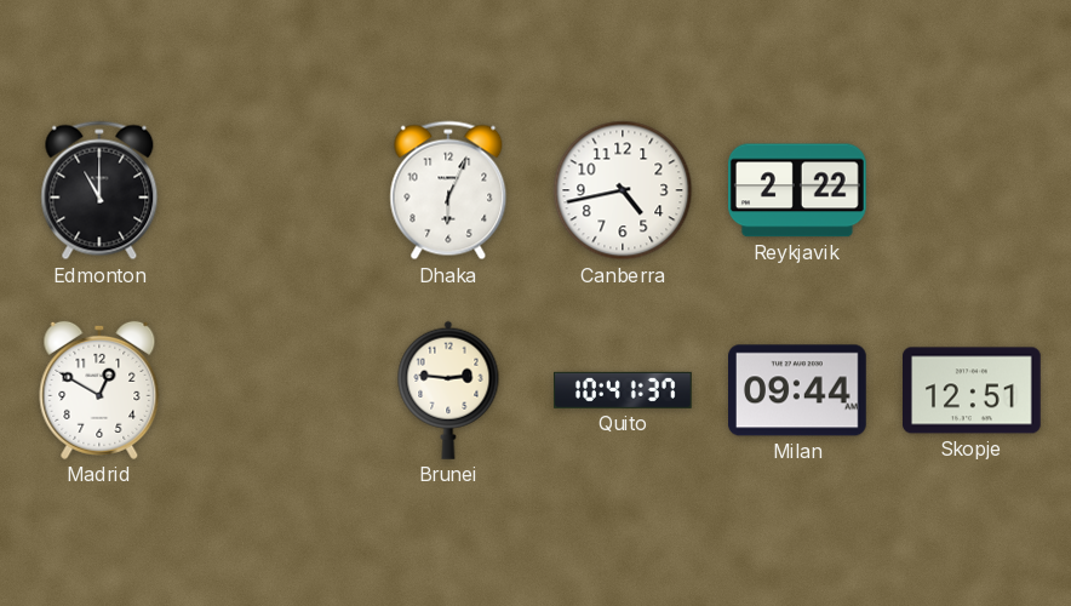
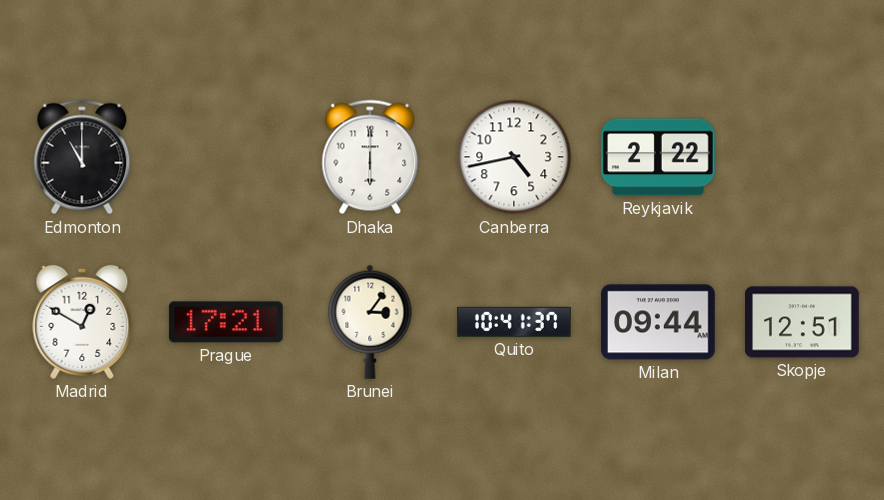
Dhaka: 6:04 -> 6:00
Prague: none -> 17:21
Brunei: 2:46 -> 3:06
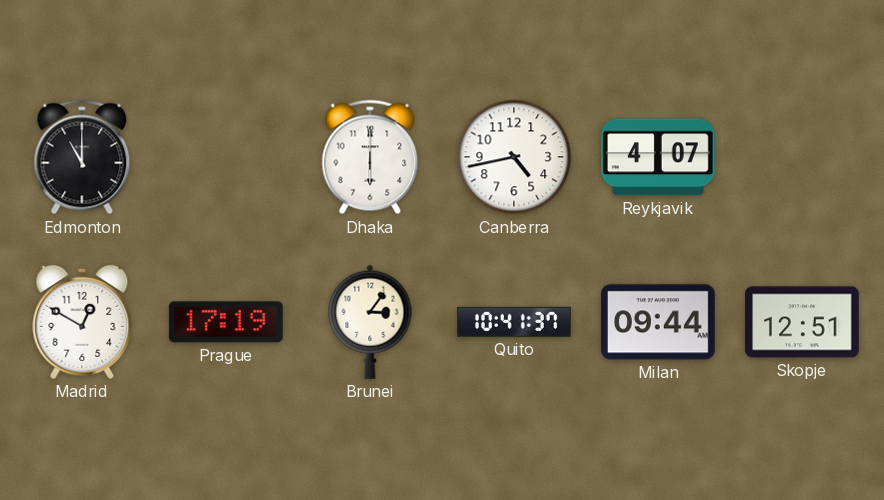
Reykjavik: 2:22 -> 4:07
Prague: 17:21 -> 17:19
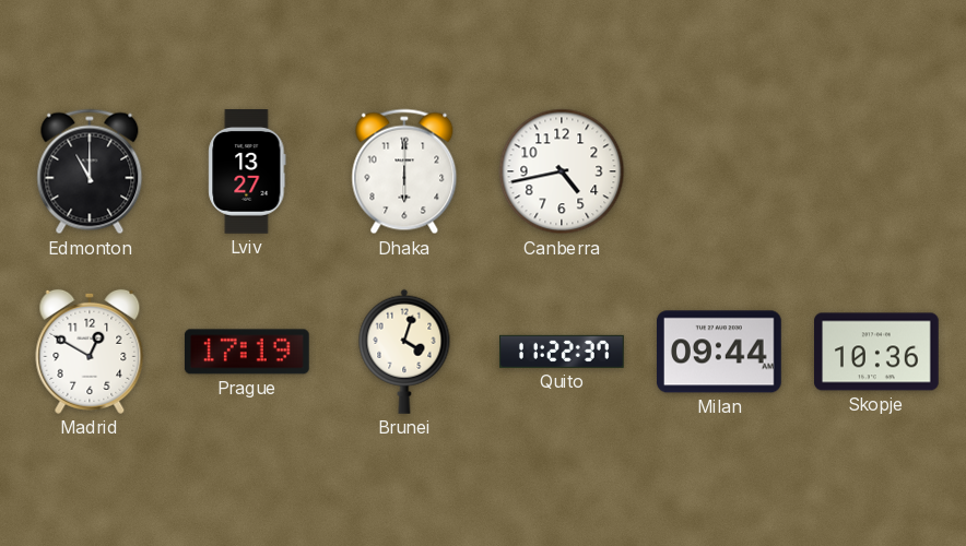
Lviv: none -> 13:27
Reykjavik: 4:07 -> none
Brunei: 3:06 -> 4:03
Quito: 10:41 -> 11:22
Skopje: 12:51 -> 10:36
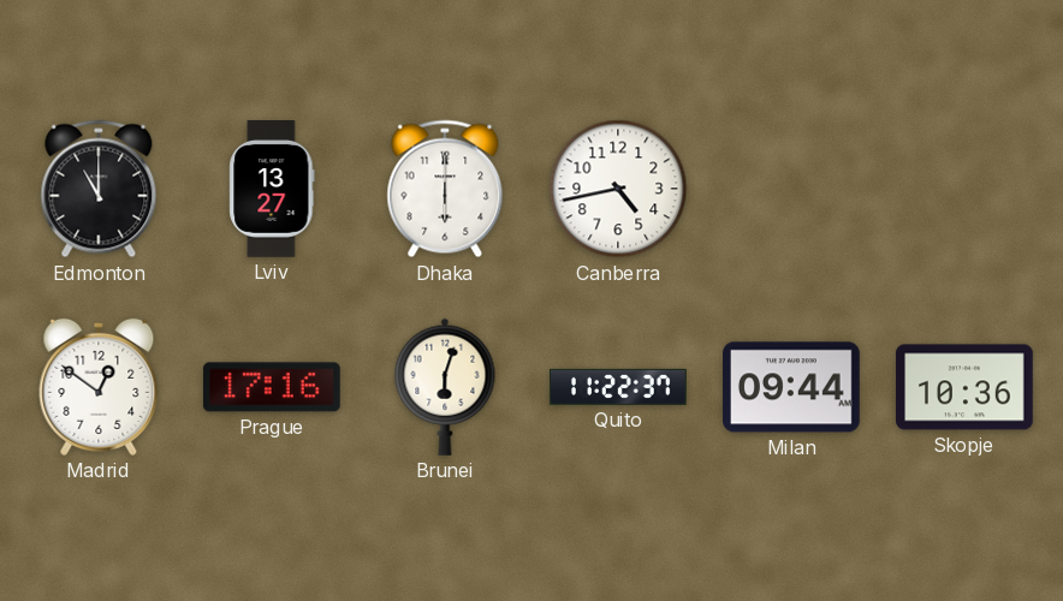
Madrid: 12:50 -> 12:51
Prague: 17:19 -> 17:16
Brunei: 4:03 -> 6:03
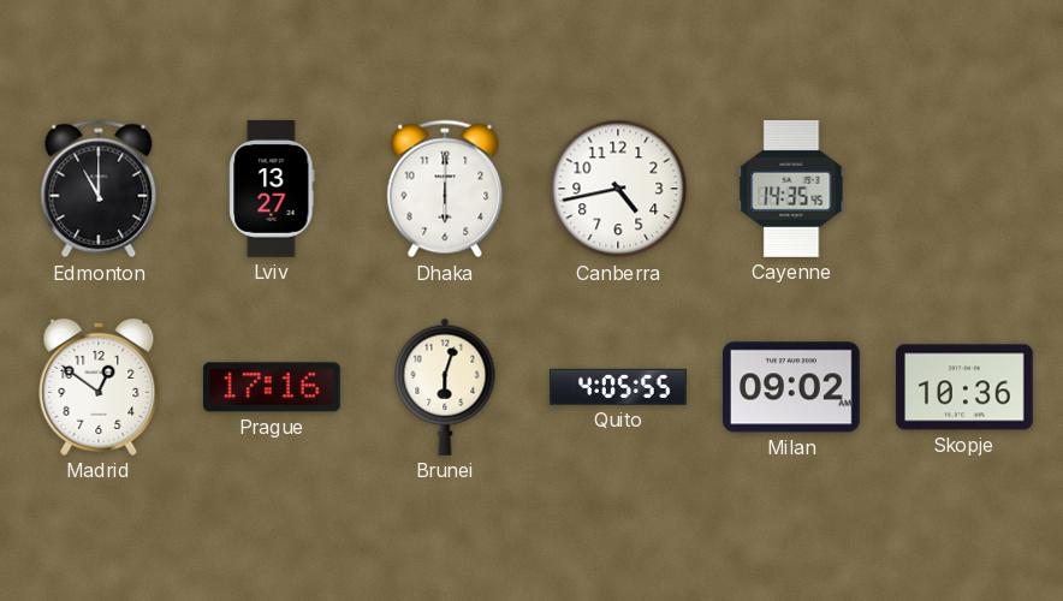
Cayenne: none -> 14:35
Quito: 11:22 -> 4:05
Milan: 09:44 -> 09:02
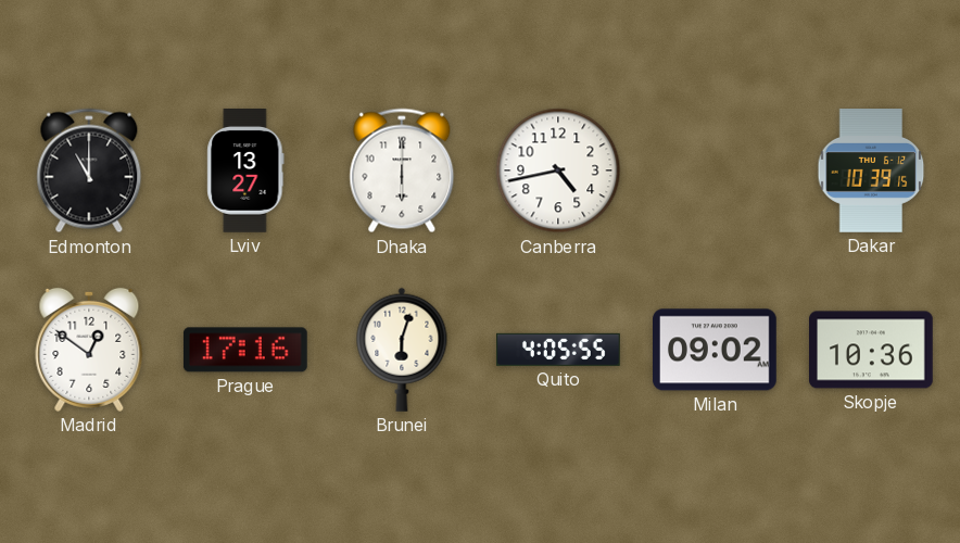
Cayenne: 14:35 -> none
Dakar: none -> 10:39
